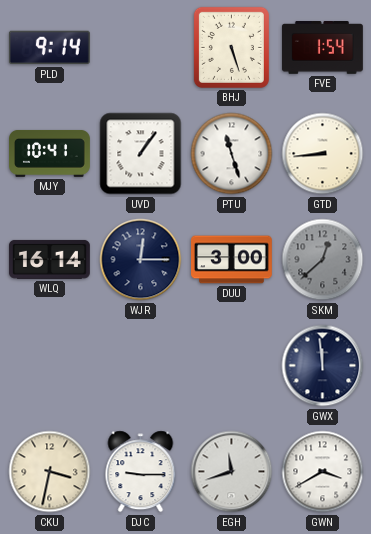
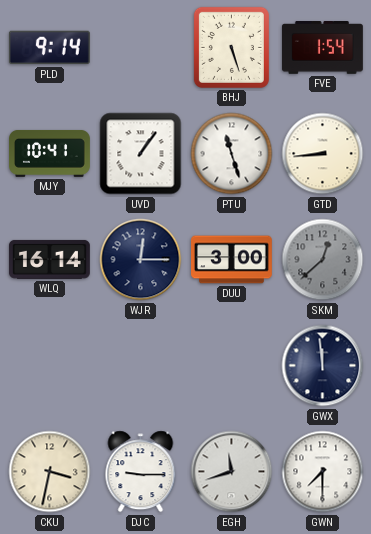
GWN: 3:40 -> 7:30
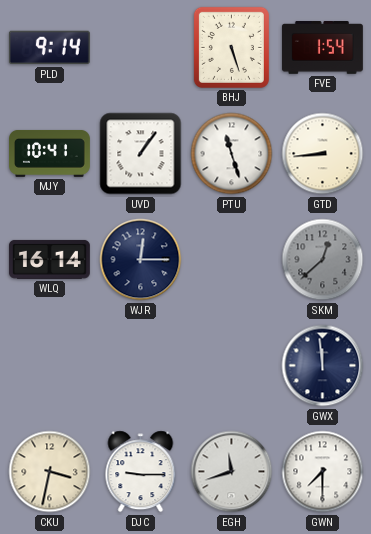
DUU: 3:00 -> none
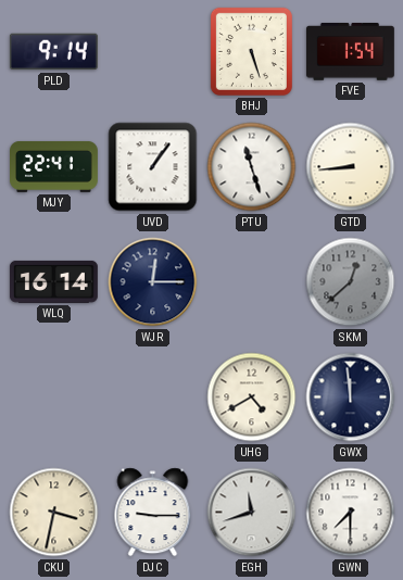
MJY: 10:41 -> 22:41
UHG: none -> 4:40
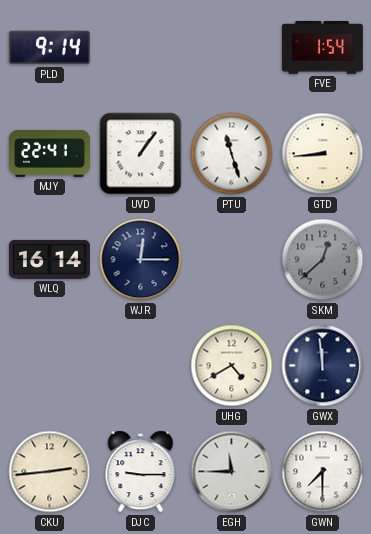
BHJ: 5:27 -> none
CKU: 3:32 -> 2:44
EGH: 11:42 -> 11:45
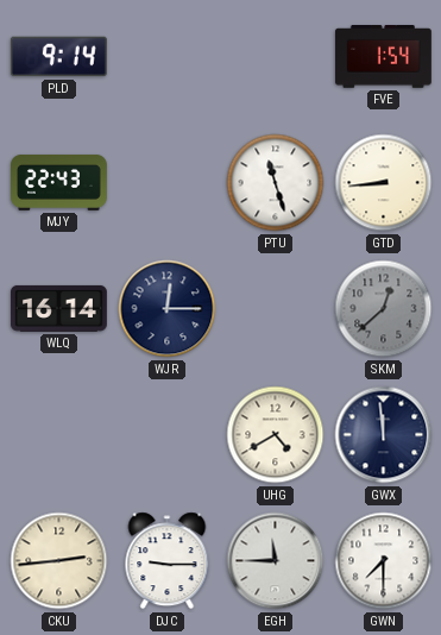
MJY: 22:41 -> 22:43
UVD: 1:06 -> none
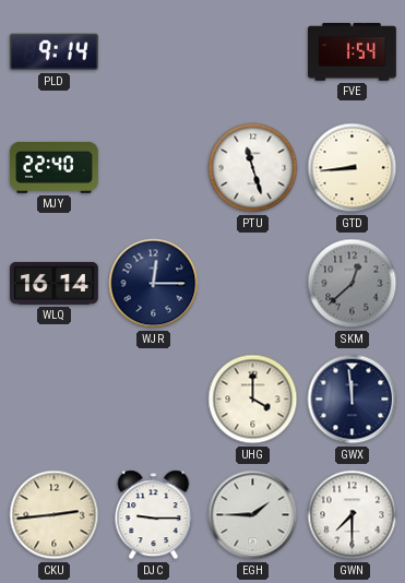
MJY: 22:43 -> 22:40
UHG: 4:40 -> 4:00
EGH: 11:45 -> 1:45
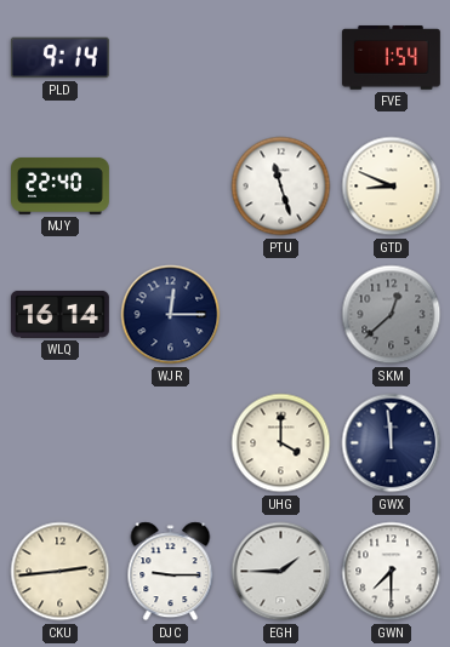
GTD: 8:44 -> 8:49
